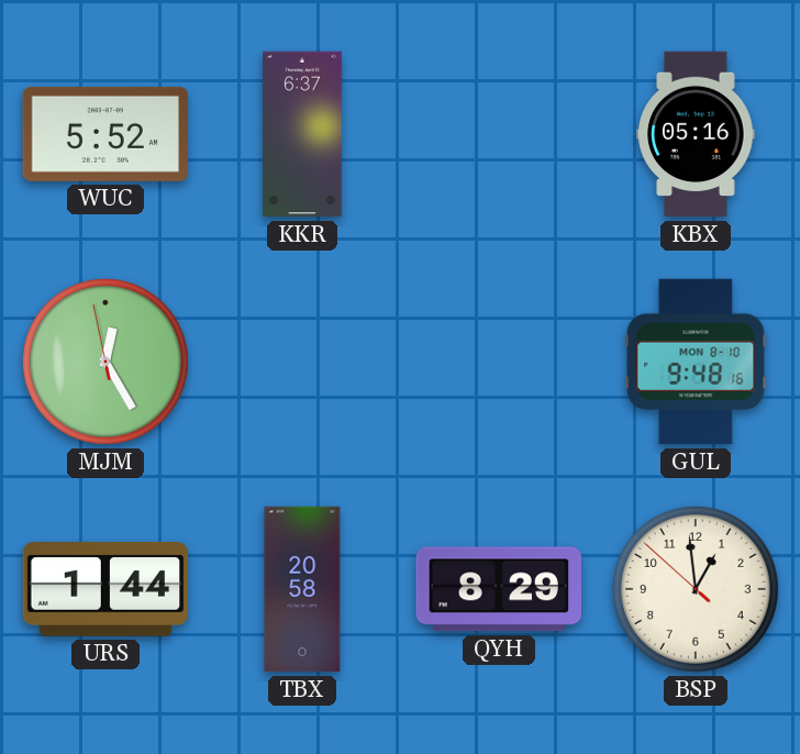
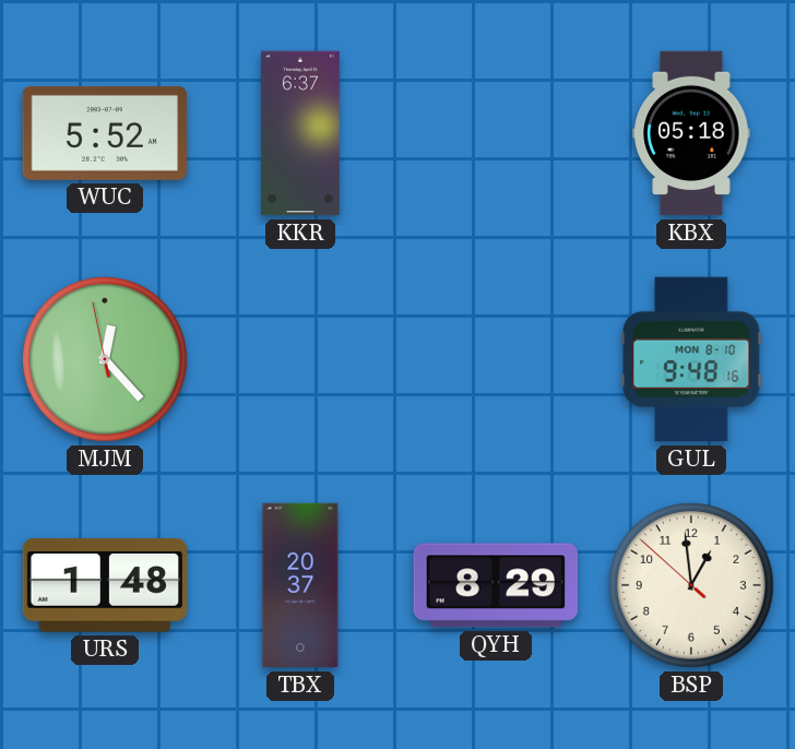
KBX: 05:16 -> 05:18
MJM: 12:24 -> 12:22
URS: 1:44 -> 1:48
TBX: 20:58 -> 20:37
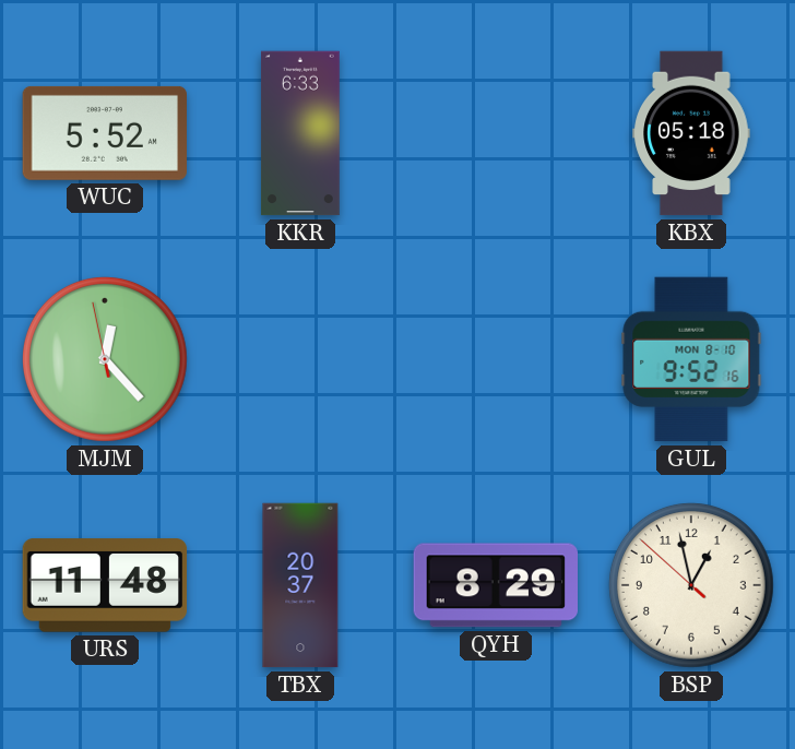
KKR: 6:37 -> 6:33
GUL: 9:48 -> 9:52
URS: 1:48 -> 11:48
BSP: 12:58 -> 12:57
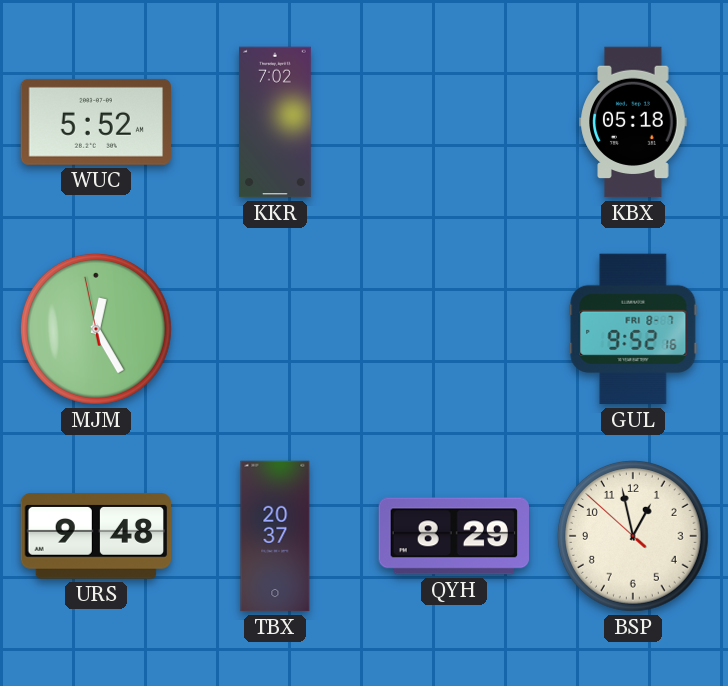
KKR: 6:33 -> 7:02
MJM: 12:22 -> 12:24
GUL date: MON 8-10 -> FRI 8-7
URS: 11:48 -> 9:48
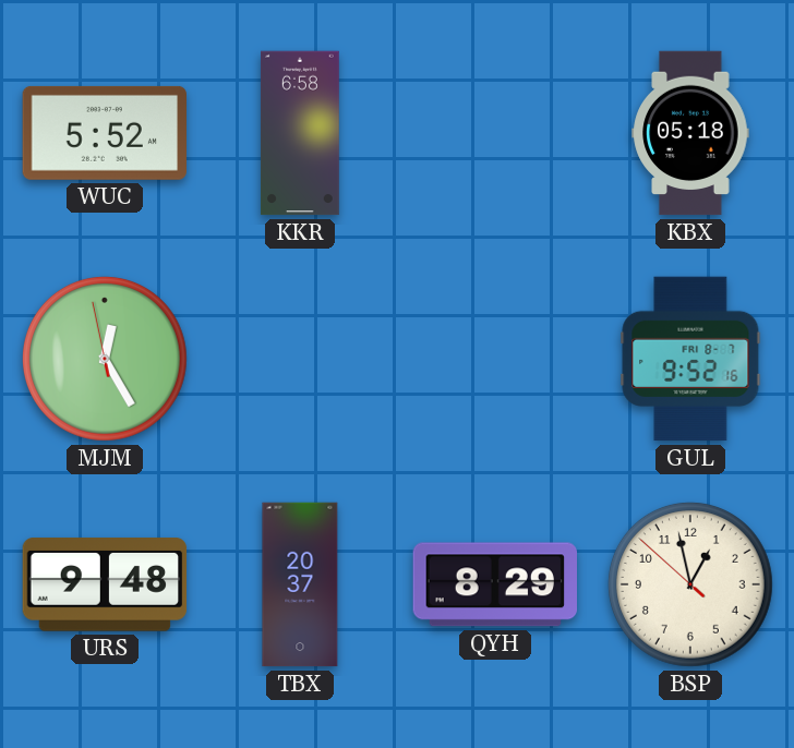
KKR: 7:02 -> 6:58
